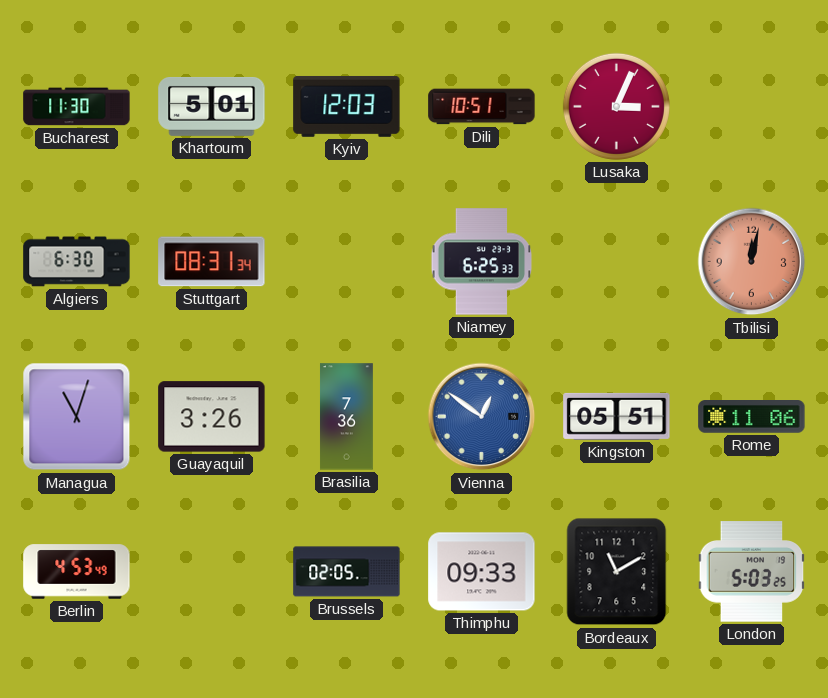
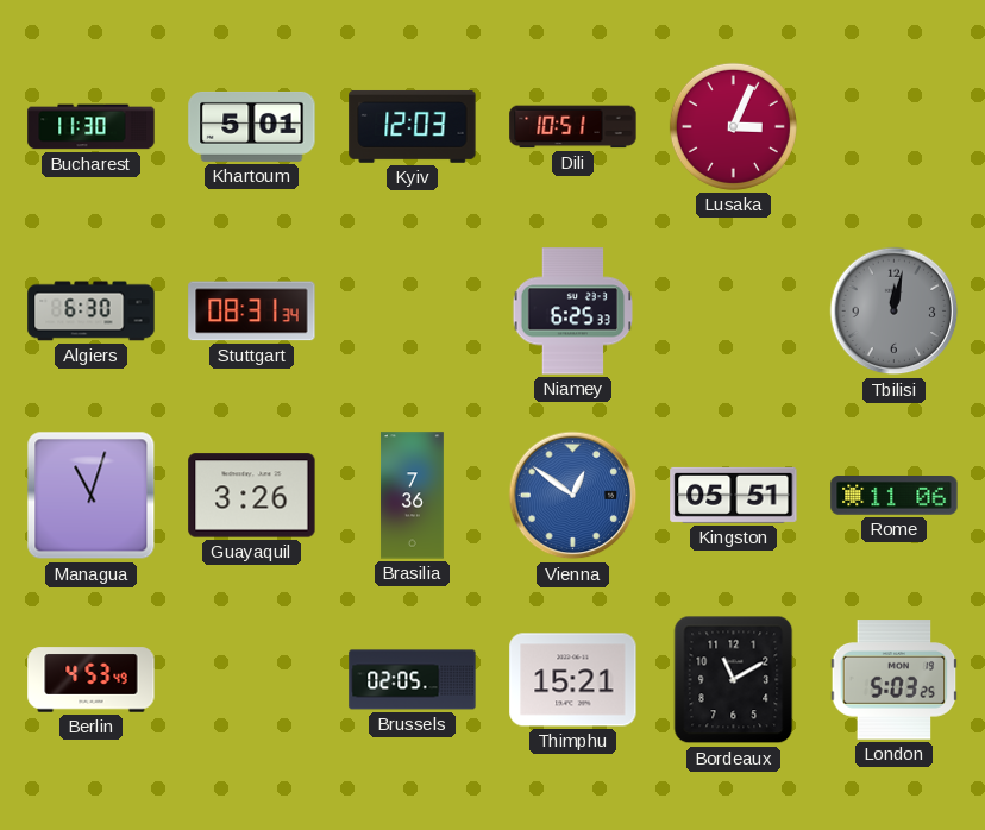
Tbilisi dial: salmon -> grey
Thimphu: 09:33 -> 15:21
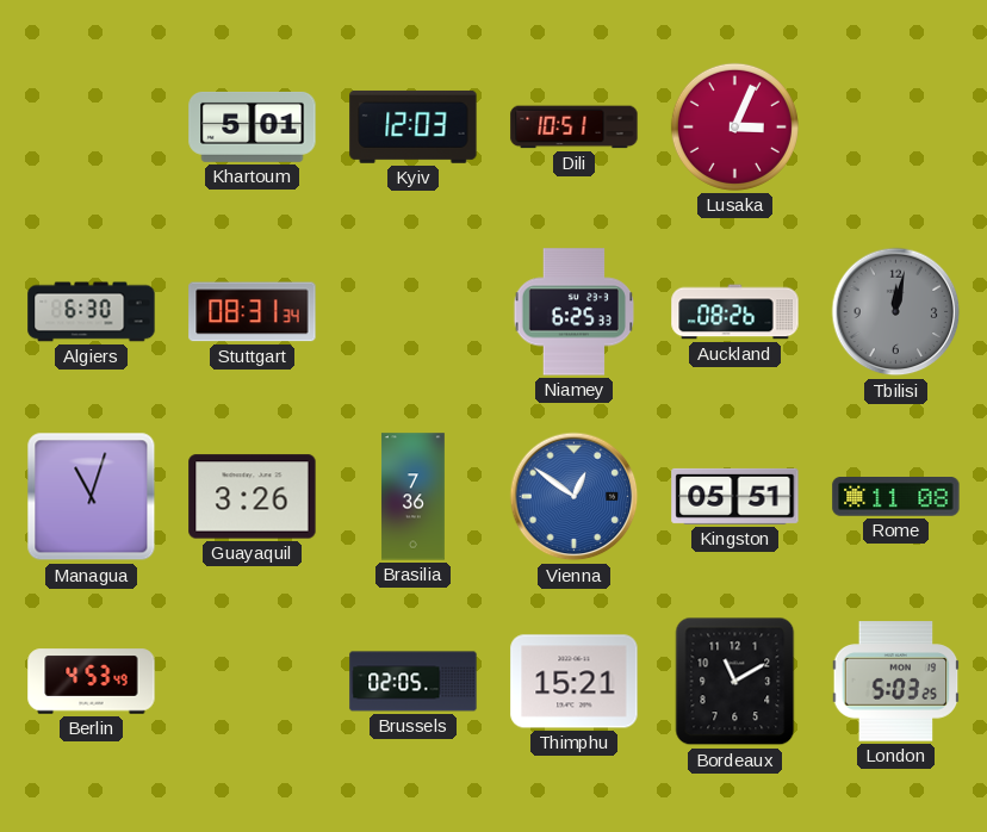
Bucharest: 11:30 -> none
Auckland: none -> 08:26
Rome: 11:06 -> 11:08
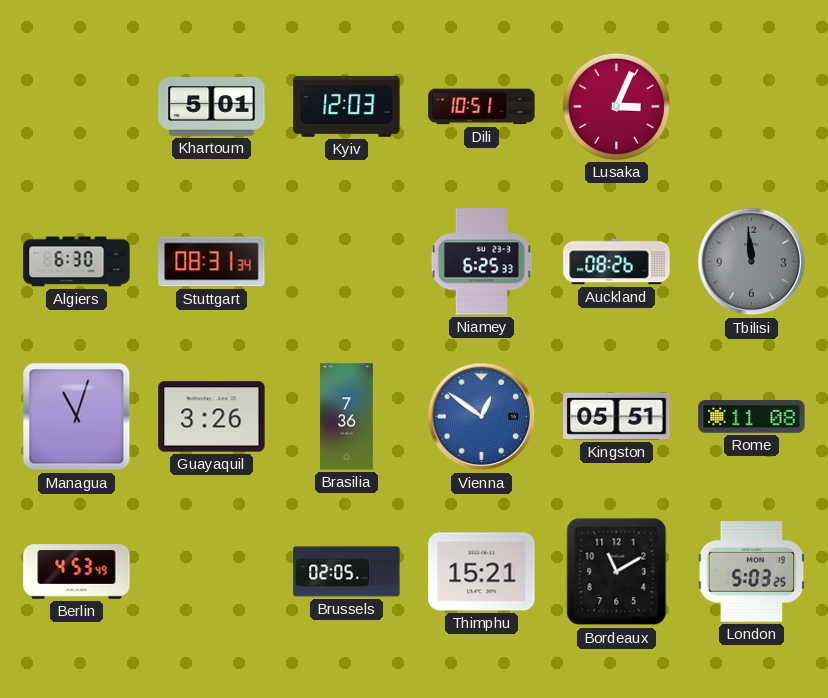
Tbilisi: 12:02 -> 11:59
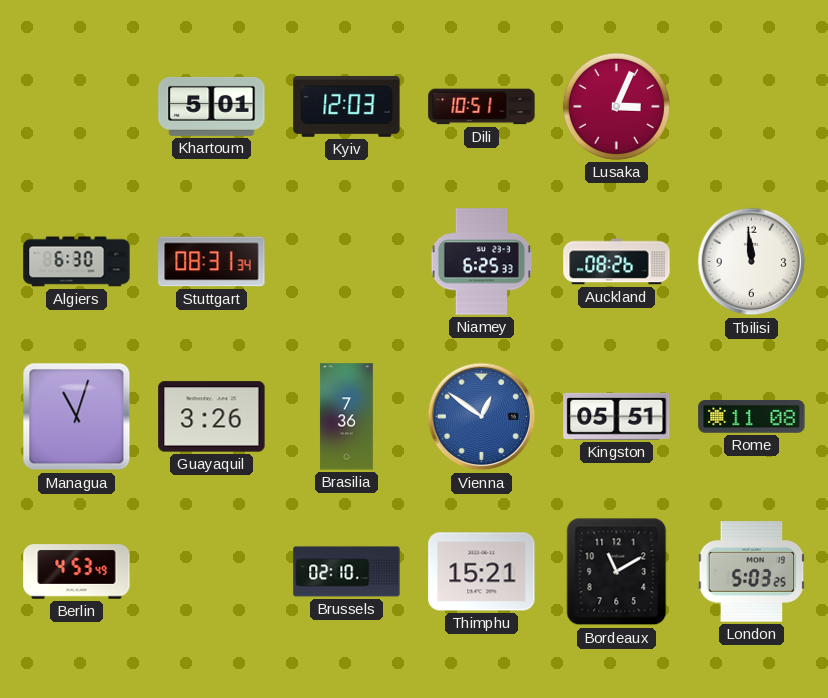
Tbilisi dial: grey -> white
Brussels: 02:05 -> 02:10
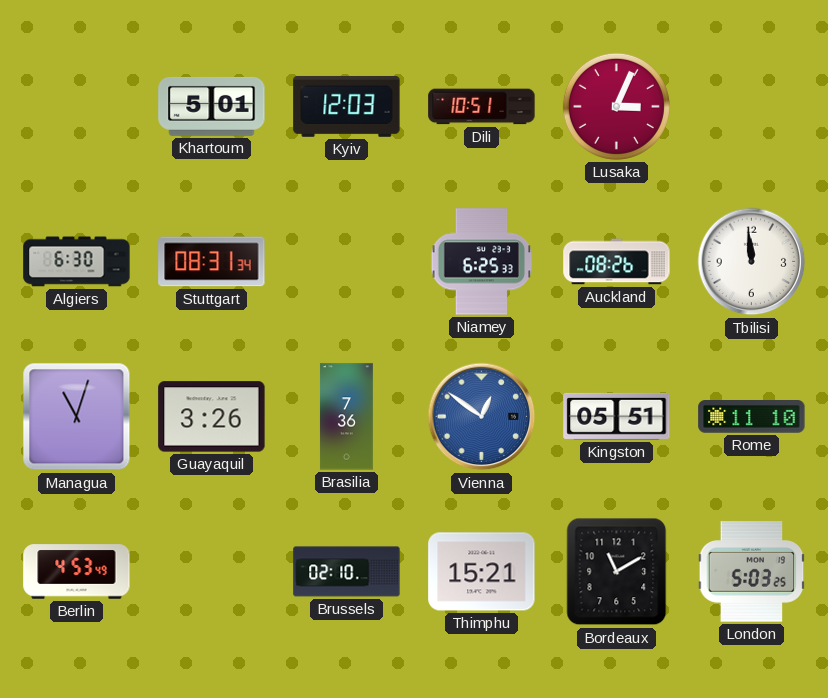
Rome: 11:08 -> 11:10
